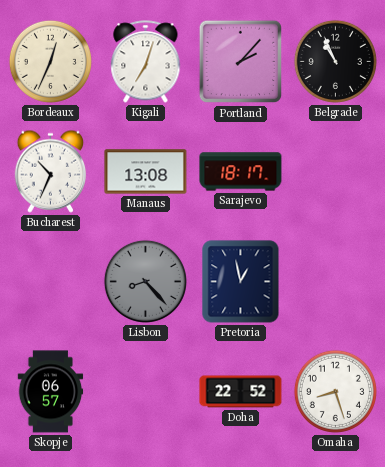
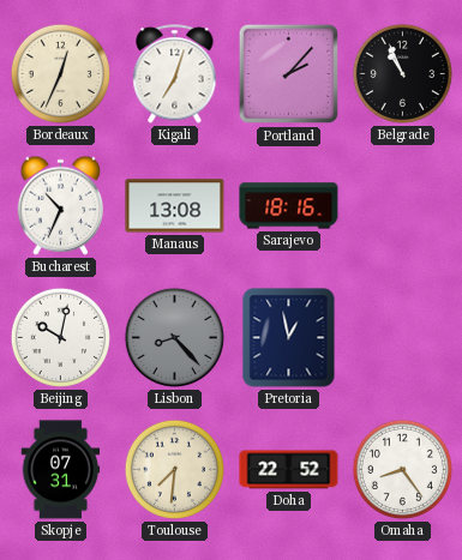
Sarajevo: 18:17 -> 18:16
Beijing: none -> 10:02
Skopje: 06:57 -> 07:31
Toulouse: none -> 7:31
Omaha: 8:27 -> 8:24
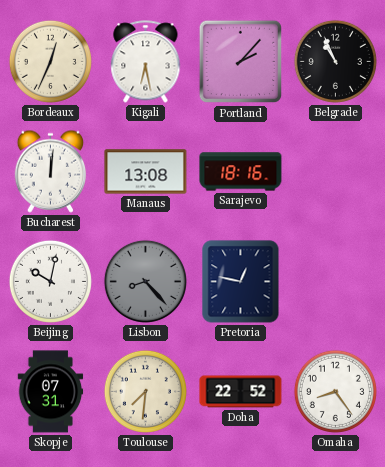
Kigali: 7:03 -> 6:28
Bucharest: 10:34 -> 12:01
Pretoria: 12:58 -> 12:47
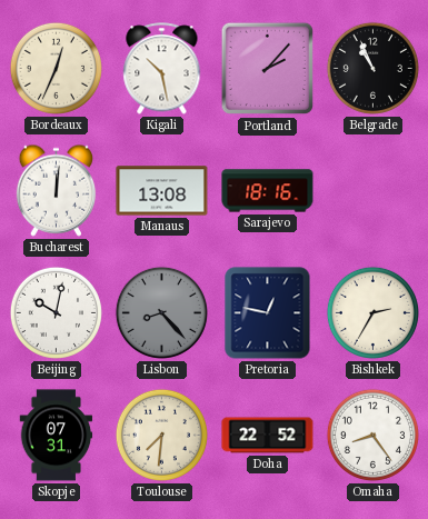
Kigali: 6:28 -> 10:28
Bishkek: none -> 2:35
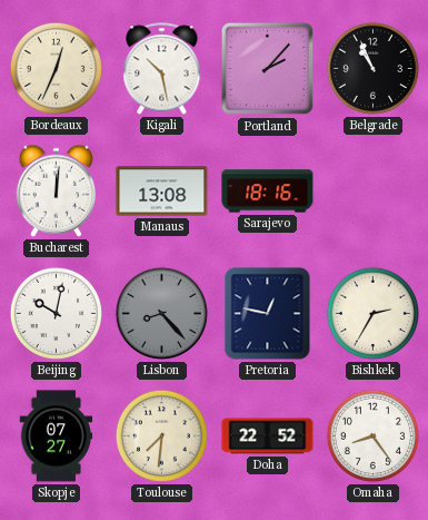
Skopje: 07:31 -> 07:27
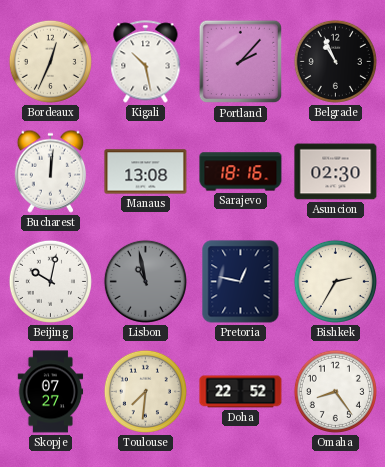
Asuncion: none -> 02:30
Lisbon: 8:23 -> 10:58
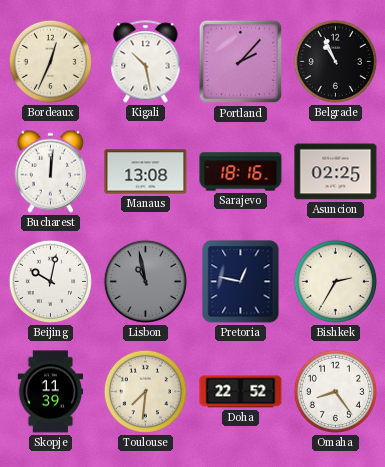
Asuncion: 02:30 -> 02:25
Skopje: 07:27 -> 11:39
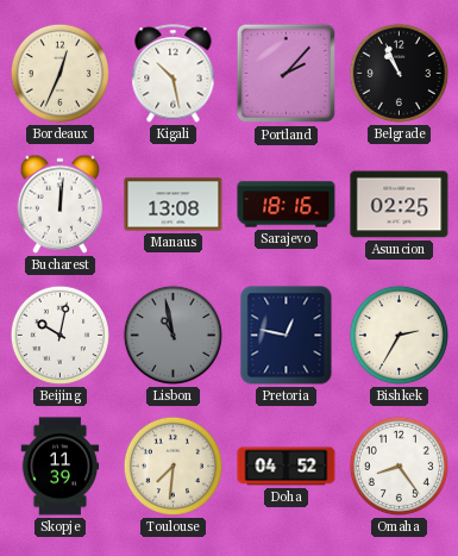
Doha: 22:52 -> 04:52
